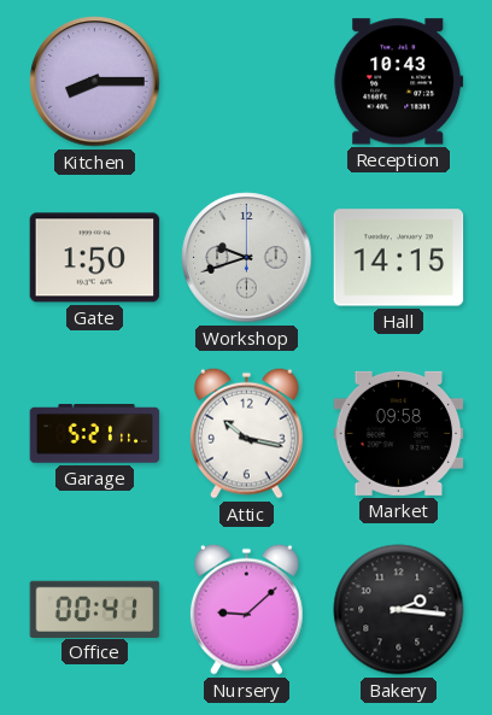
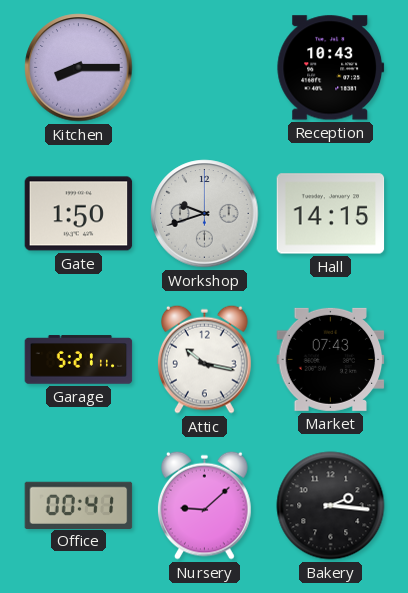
Market: 09:58 -> 07:43
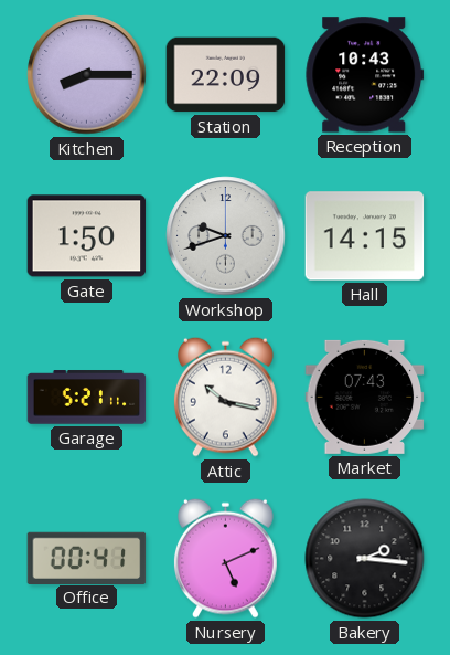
Station: none -> 22:09
Nursery: 9:08 -> 5:11
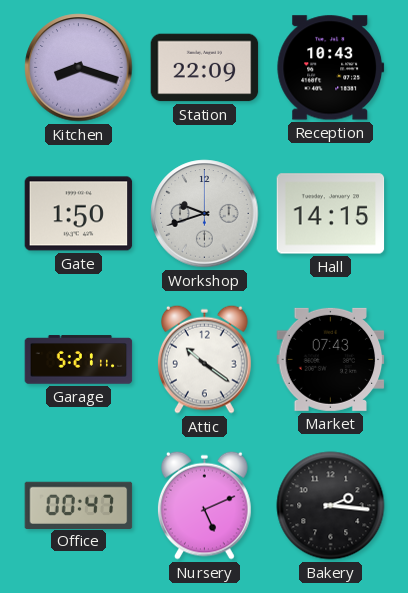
Kitchen: 8:15 -> 8:18
Attic: 10:17 -> 10:21
Office: 00:41 -> 00:47
